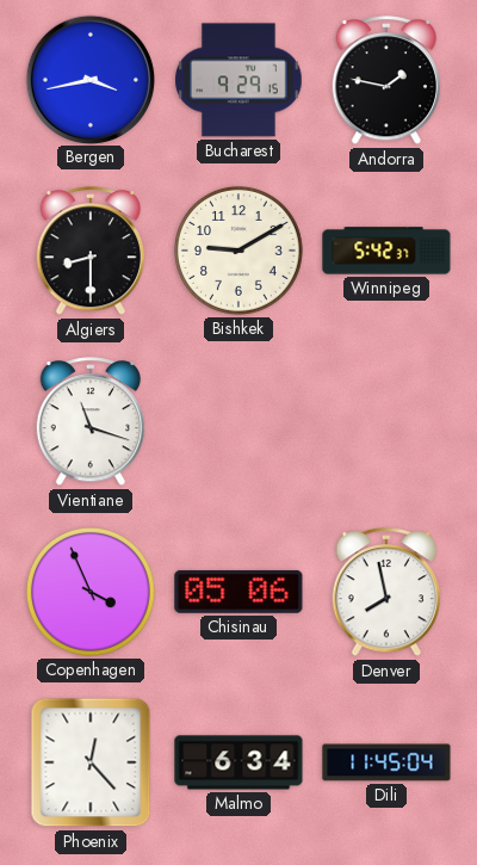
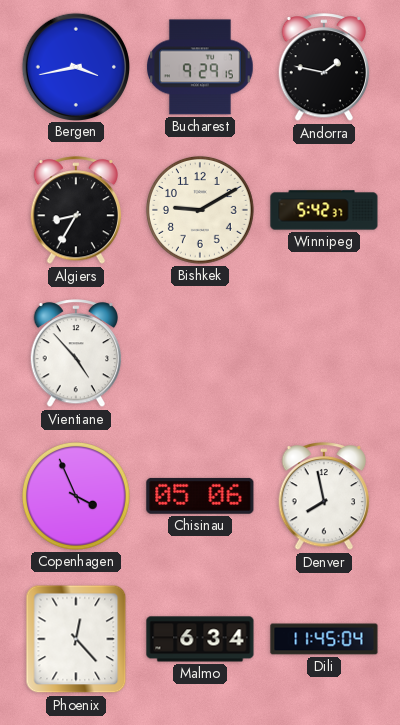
Algiers: 8:30 -> 8:35
Vientiane: 11:18 -> 4:53
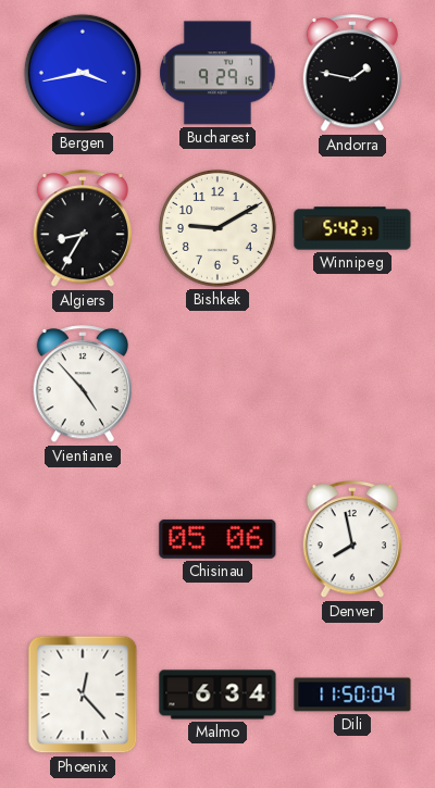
Copenhagen: 3:56 -> none
Dili: 11:45 -> 11:50
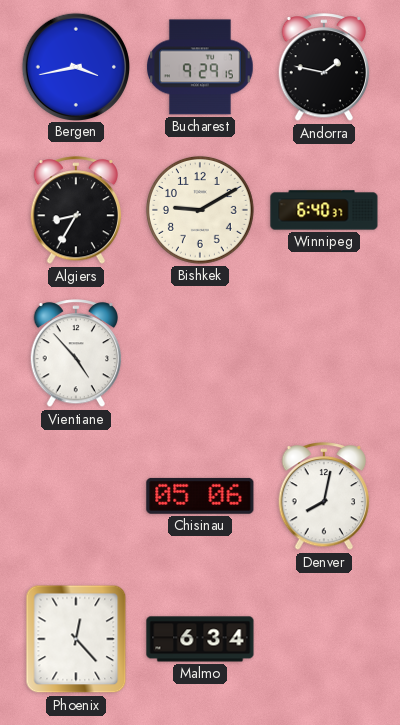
Winnipeg: 5:42 -> 6:40
Denver: 7:58 -> 8:02
Dili: 11:50 -> none
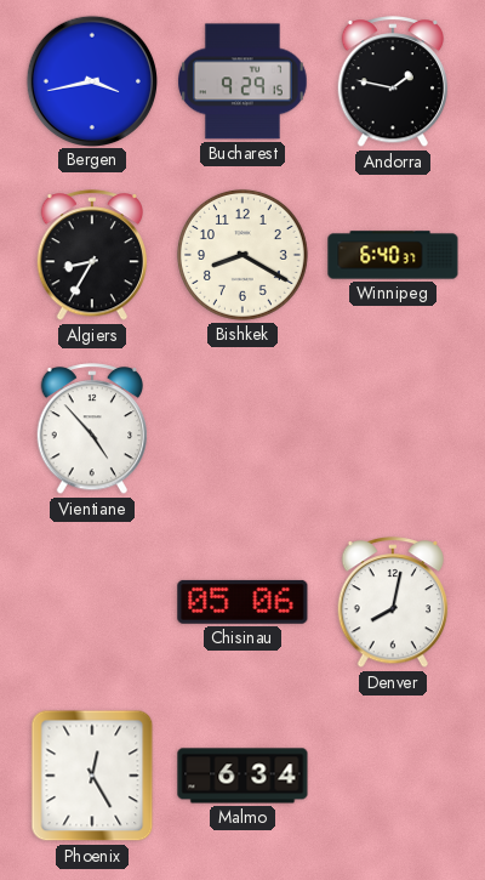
Bishkek: 9:10 -> 8:20
Phoenix: 12:23 -> 12:25
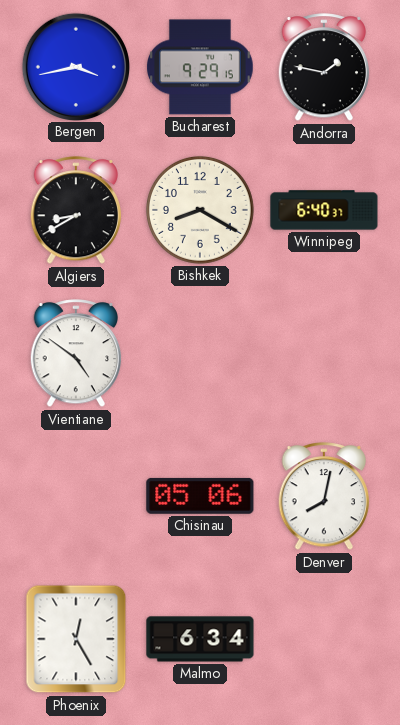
Algiers: 8:35 -> 8:40
Vientiane: 4:53 -> 4:51
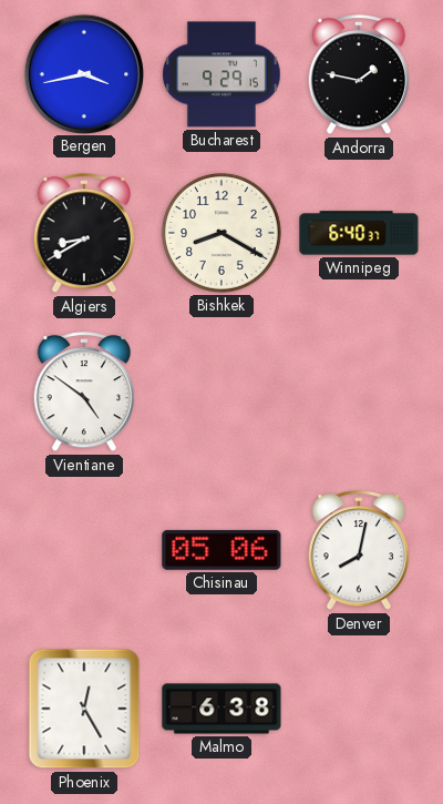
Malmo: 6:34 -> 6:38
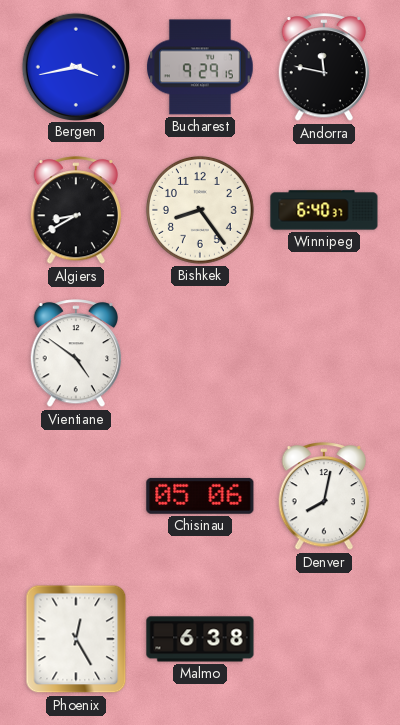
Andorra: 1:47 -> 11:47
Bishkek: 8:20 -> 8:24
